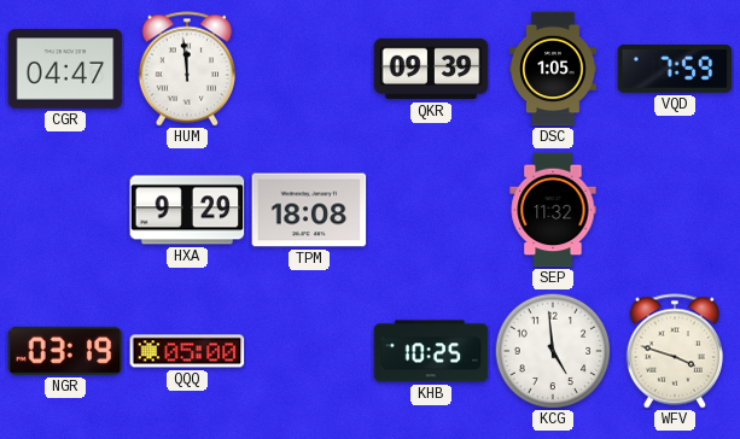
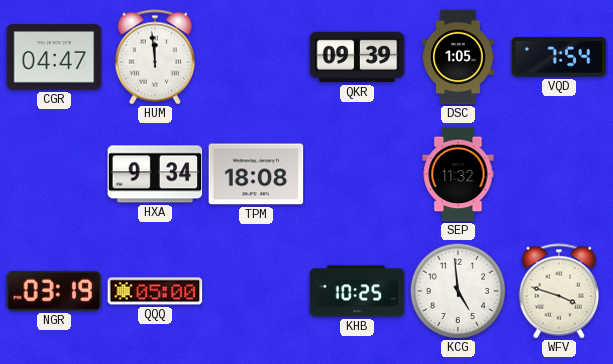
VQD: 7:59 -> 7:54
HXA: 9:29 -> 9:34
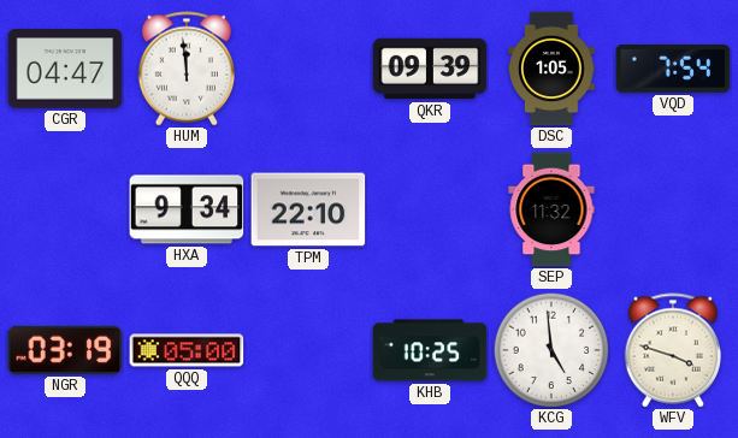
TPM: 18:08 -> 22:10
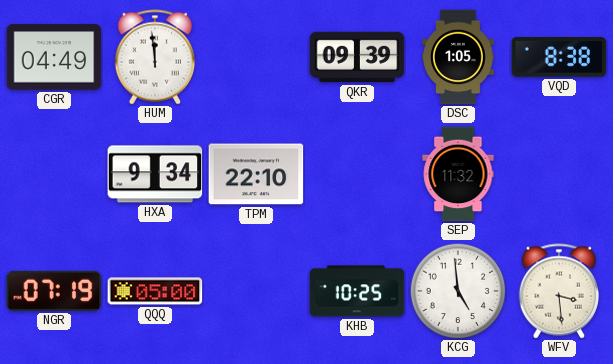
CGR: 04:47 -> 04:49
VQD: 7:54 -> 8:38
NGR: 03:19 -> 07:19
WFV: 3:48 -> 3:29
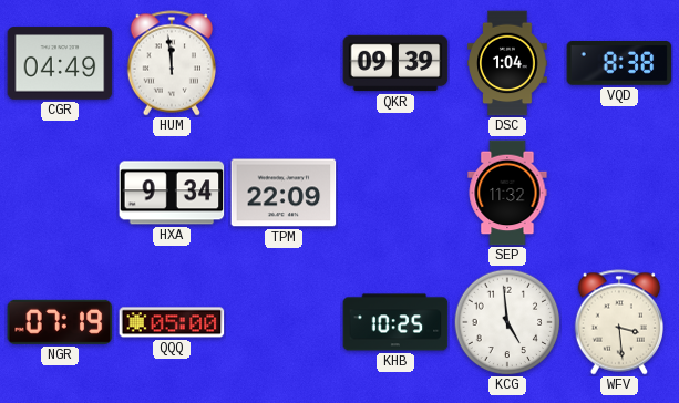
DSC: 1:05 -> 1:04
TPM: 22:10 -> 22:09
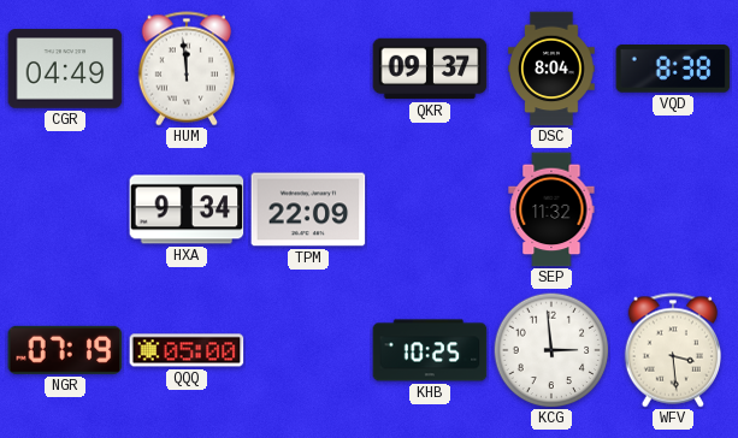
QKR: 09:39 -> 09:37
DSC: 1:04 -> 8:04
KCG: 4:59 -> 2:59
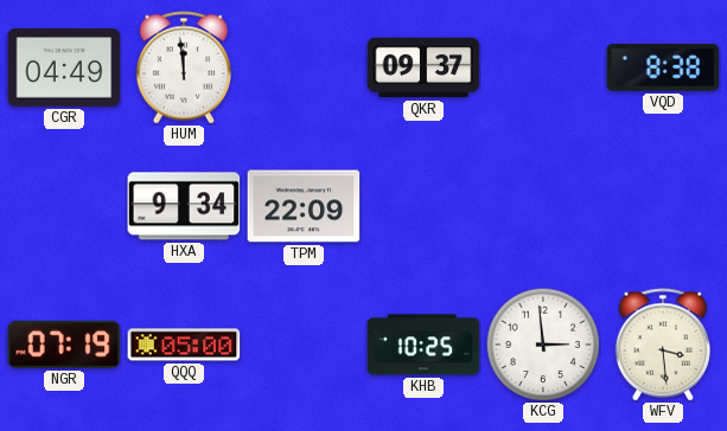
DSC: 8:04 -> none
SEP: 11:32 -> none
